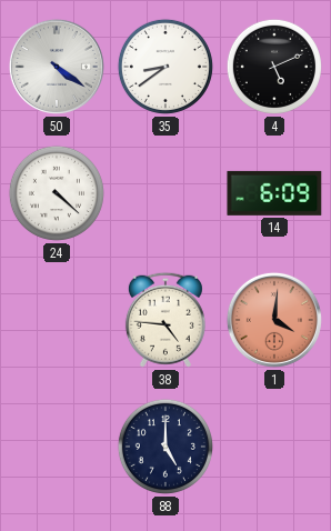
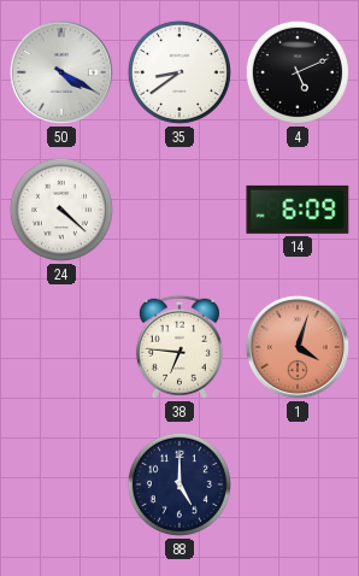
50: 4:21 -> 4:20
38: 4:46 -> 6:46
1: 4:01 -> 4:03
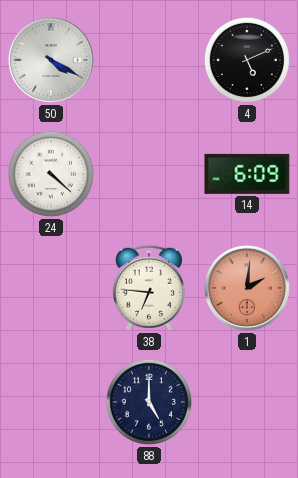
35: 8:39 -> none
1: 4:03 -> 2:01
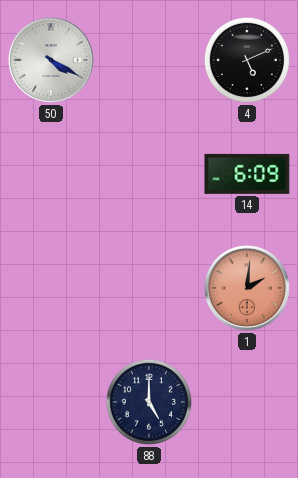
24: 4:22 -> none
38: 6:46 -> none
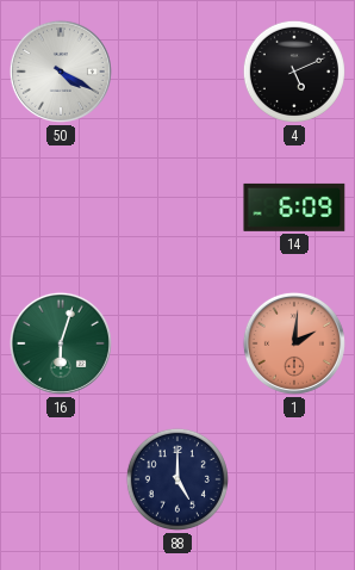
16: none -> 6:03
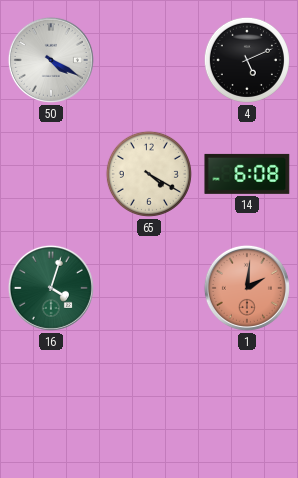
65: none -> 4:20
14: 6:09 -> 6:08
16: 6:03 -> 4:03
88: 5:00 -> none
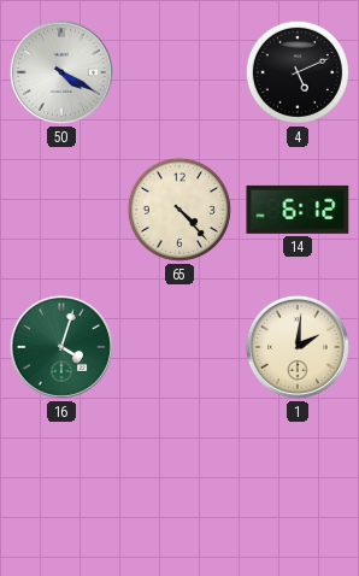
65: 4:20 -> 4:23
14: 6:08 -> 6:12
1 dial: salmon -> cream
